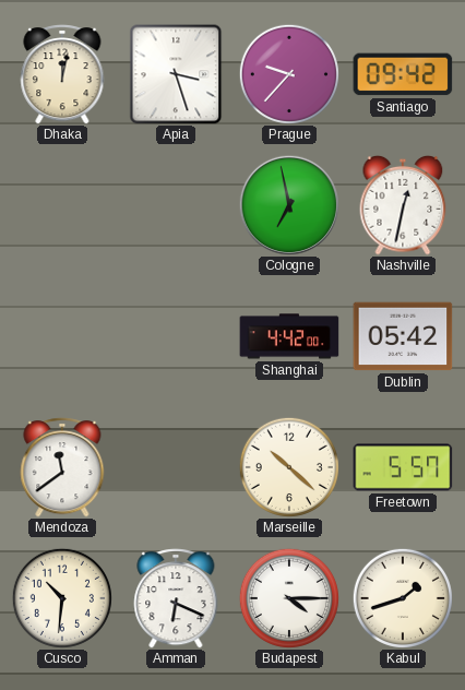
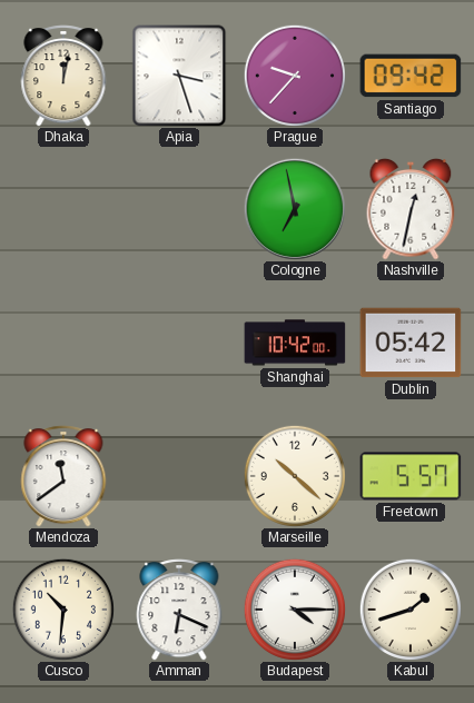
Shanghai: 4:42 -> 10:42
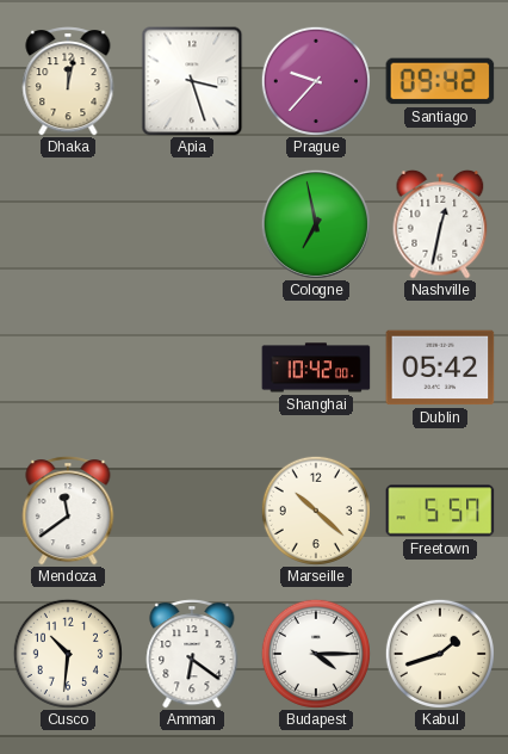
Amman: 6:19 -> 6:21
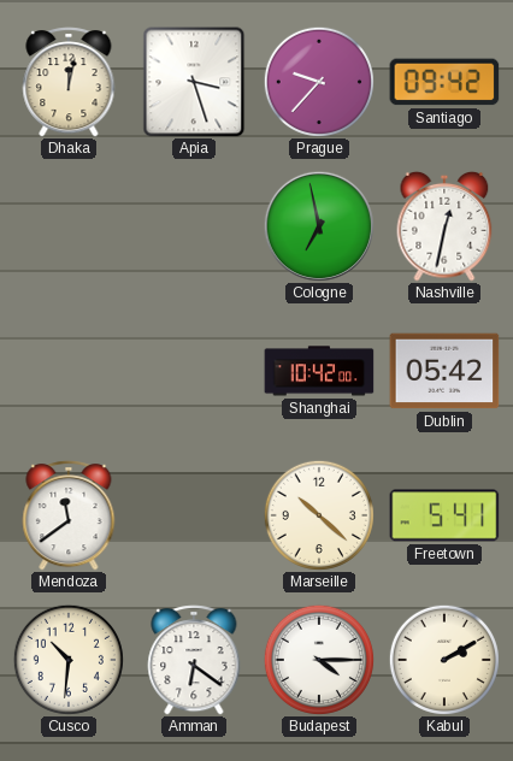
Freetown: 5:57 -> 5:41
Kabul: 1:42 -> 2:10
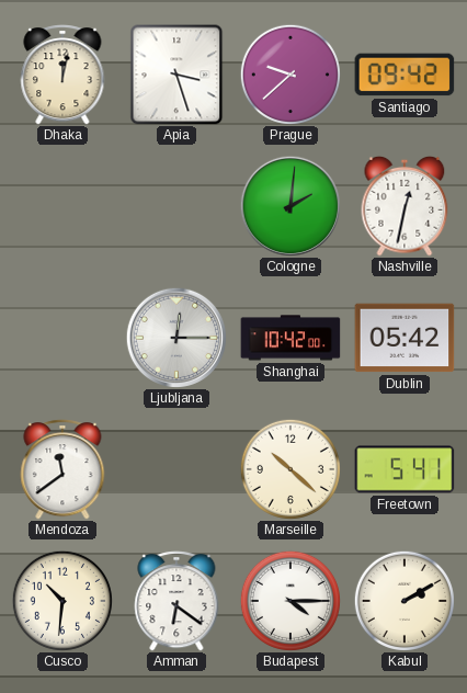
Prague: 9:37 -> 9:38
Cologne: 6:58 -> 2:01
Ljubljana: none -> 12:15
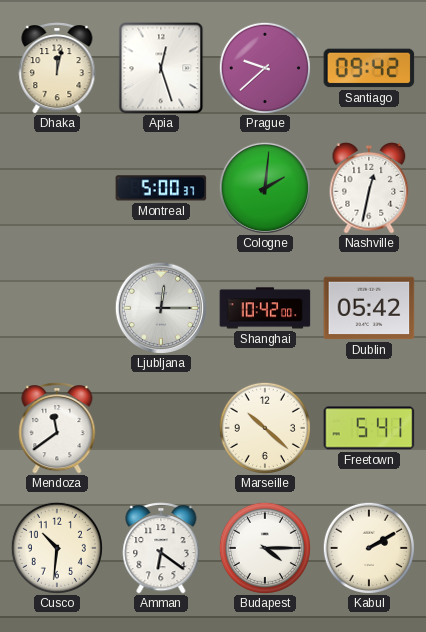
Apia: 3:27 -> 12:27
Montreal: none -> 5:00
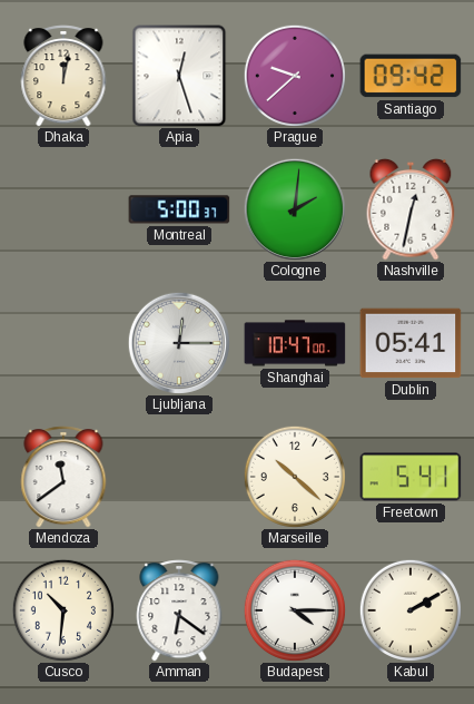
Shanghai: 10:42 -> 10:47
Dublin: 05:42 -> 05:41
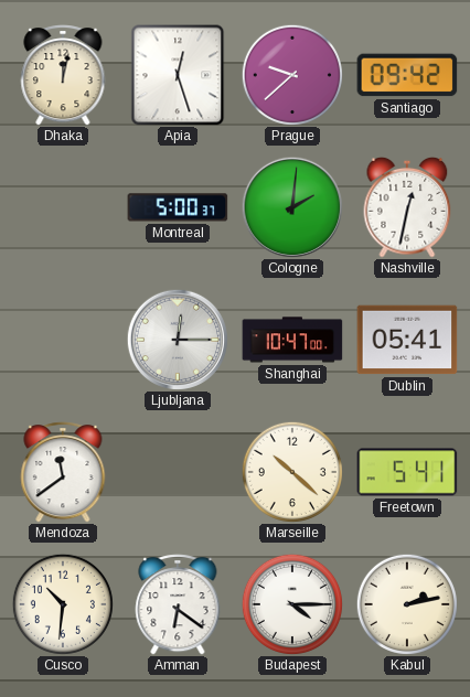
Kabul: 2:10 -> 2:13
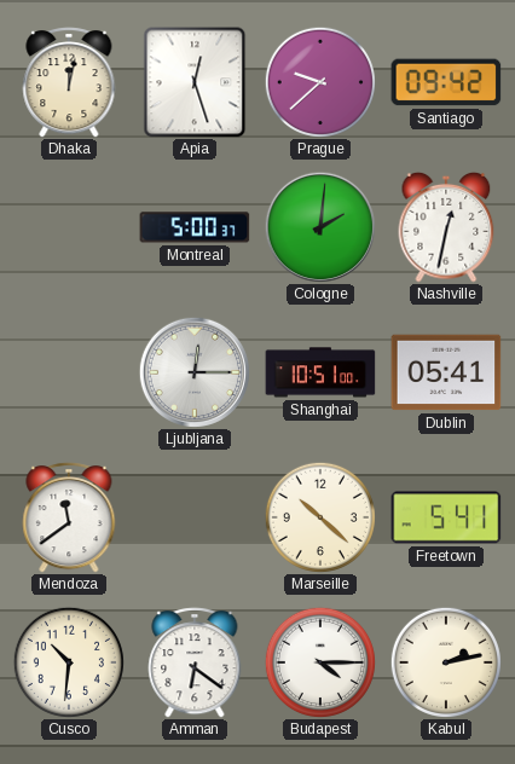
Shanghai: 10:47 -> 10:51
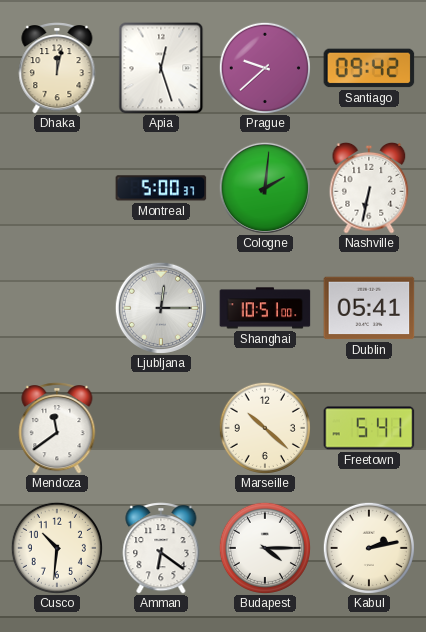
Nashville: 12:32 -> 6:32
